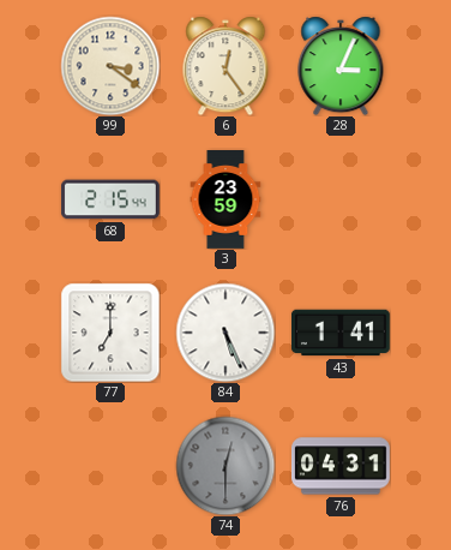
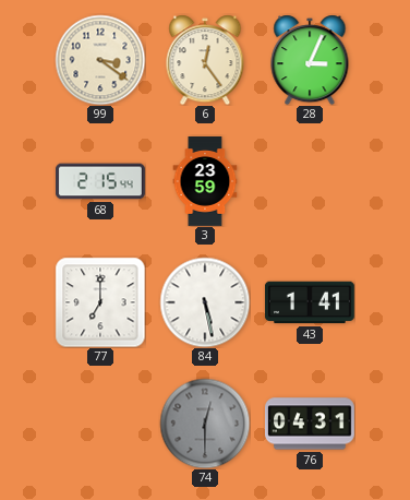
84: 5:26 -> 5:28
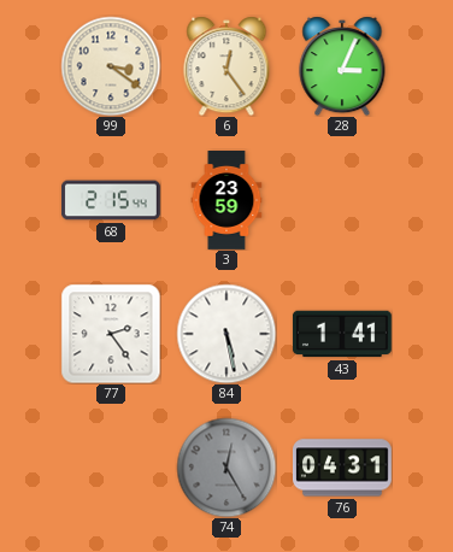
77: 7:00 -> 2:24
74: 12:30 -> 12:25
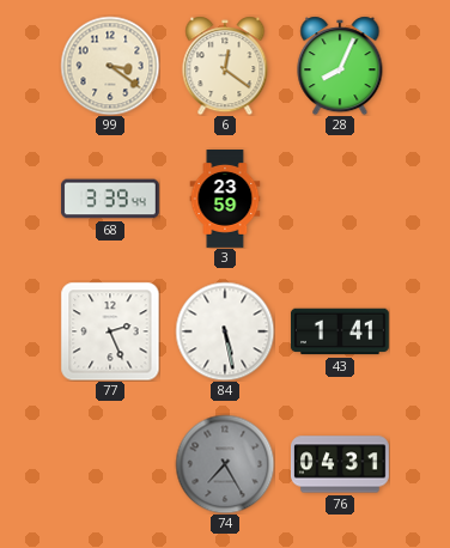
6: 12:24 -> 12:21
28: 3:04 -> 8:04
68: 2:15 -> 3:39
77: 2:24 -> 2:26
74: 12:25 -> 7:25
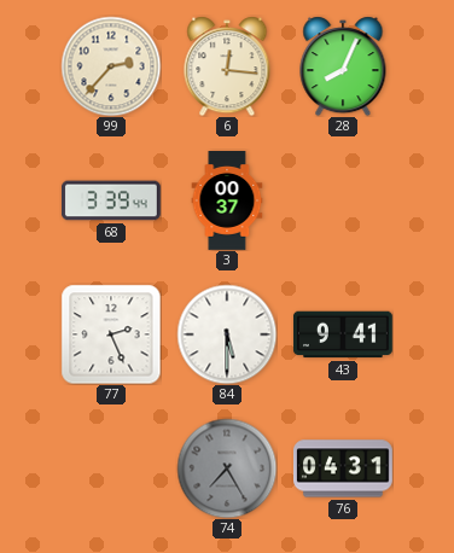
99: 3:21 -> 2:37
6: 12:21 -> 12:16
3: 23:59 -> 00:37
84: 5:28 -> 5:30
43: 1:41 -> 9:41
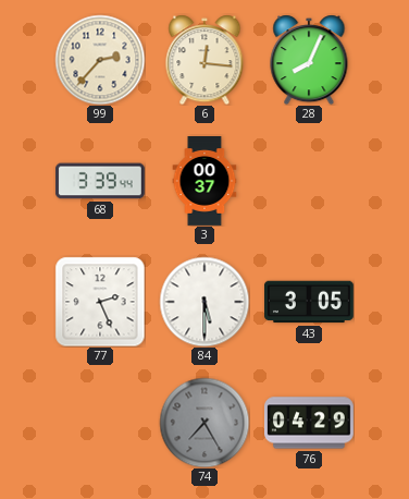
43: 9:41 -> 3:05
76: 04:31 -> 04:29
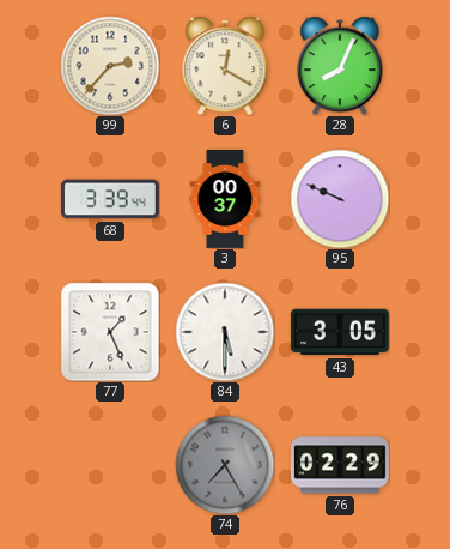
6: 12:16 -> 12:20
95: none -> 9:49
77: 2:26 -> 1:26
76: 04:29 -> 02:29
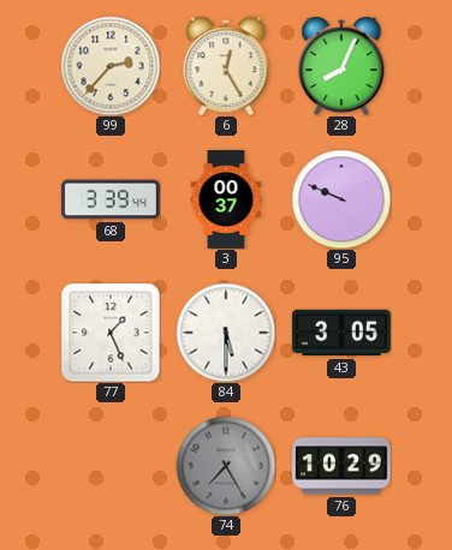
6: 12:20 -> 12:25
76: 02:29 -> 10:29
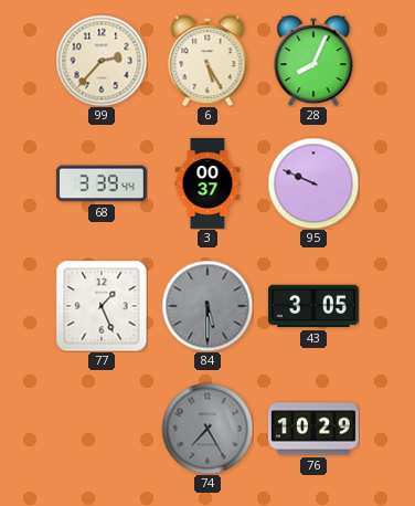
6: 12:25 -> 5:25
84 dial: white -> grey
